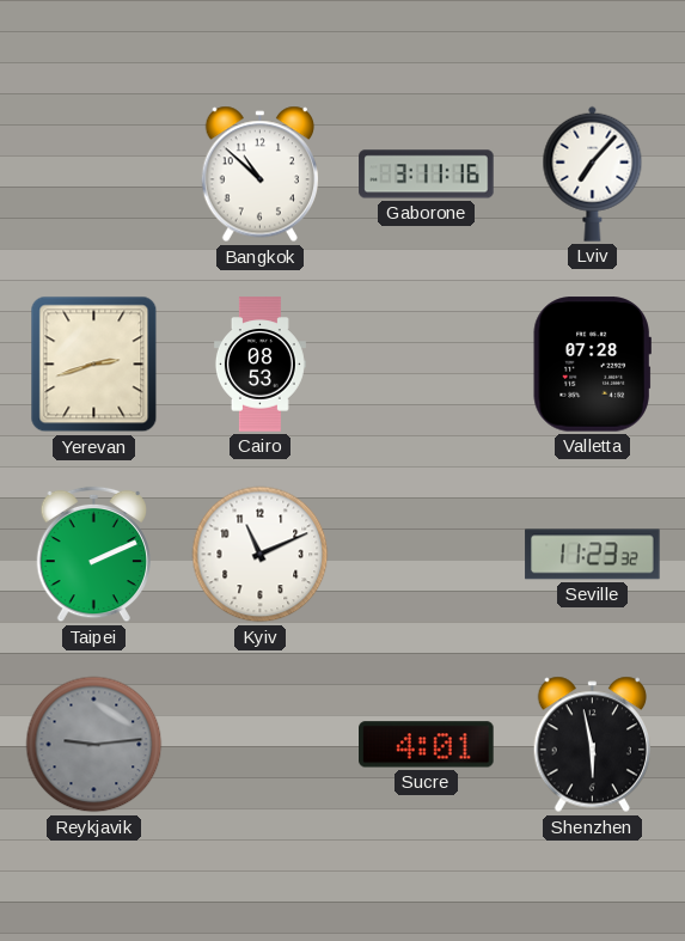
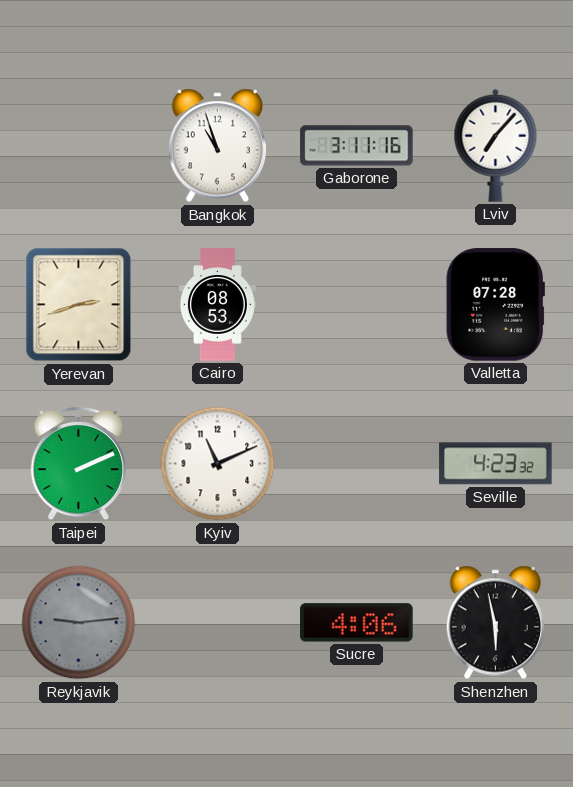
Bangkok: 10:52 -> 10:57
Seville: 11:23 -> 4:23
Sucre: 4:01 -> 4:06
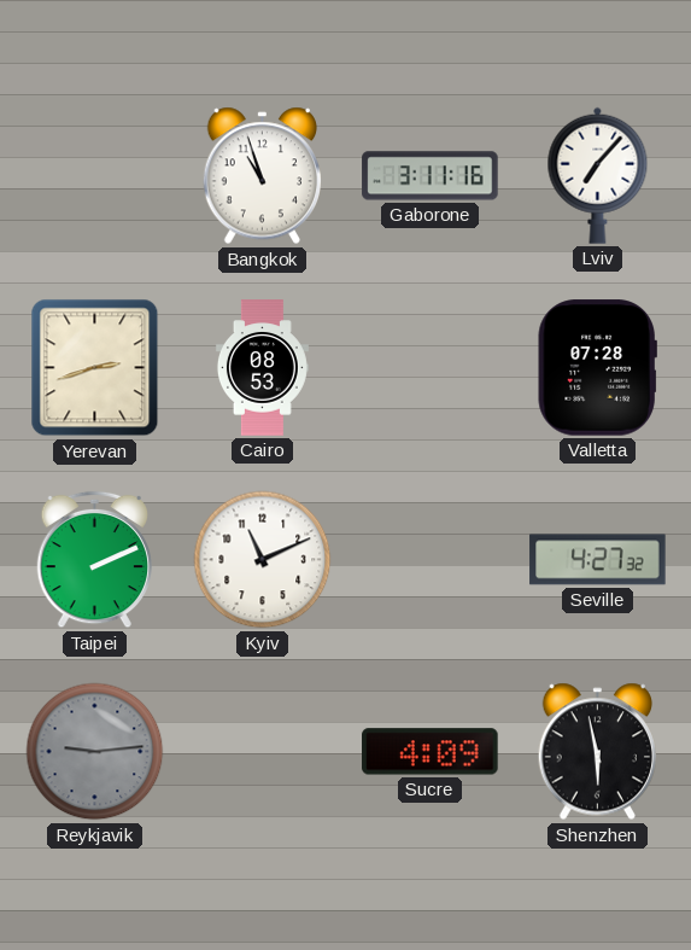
Seville: 4:23 -> 4:27
Sucre: 4:06 -> 4:09
